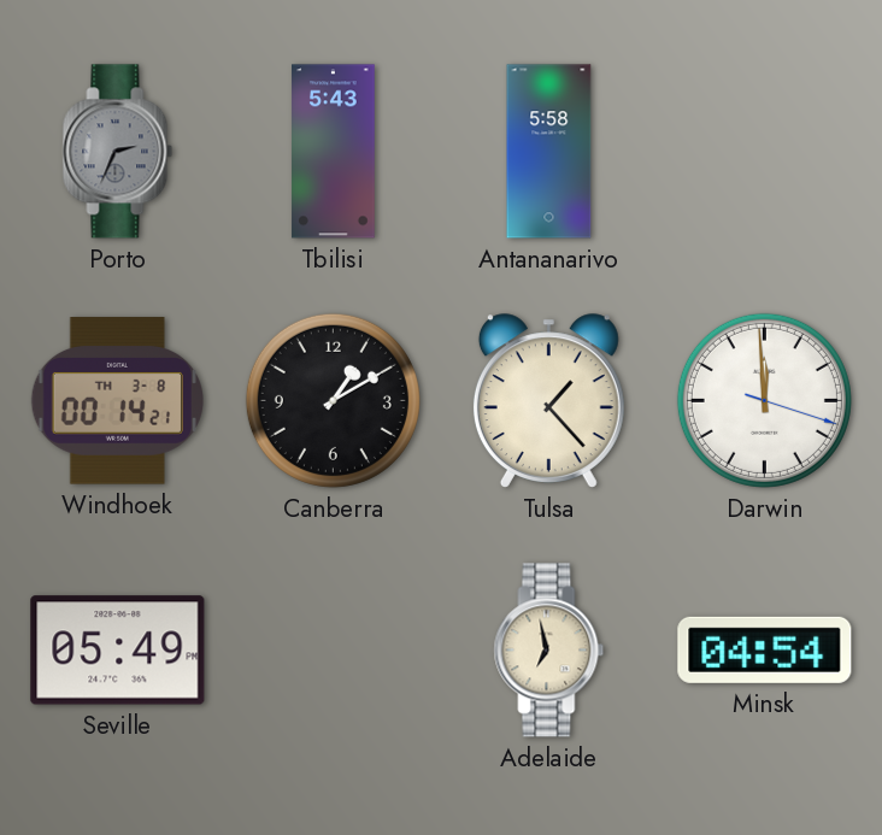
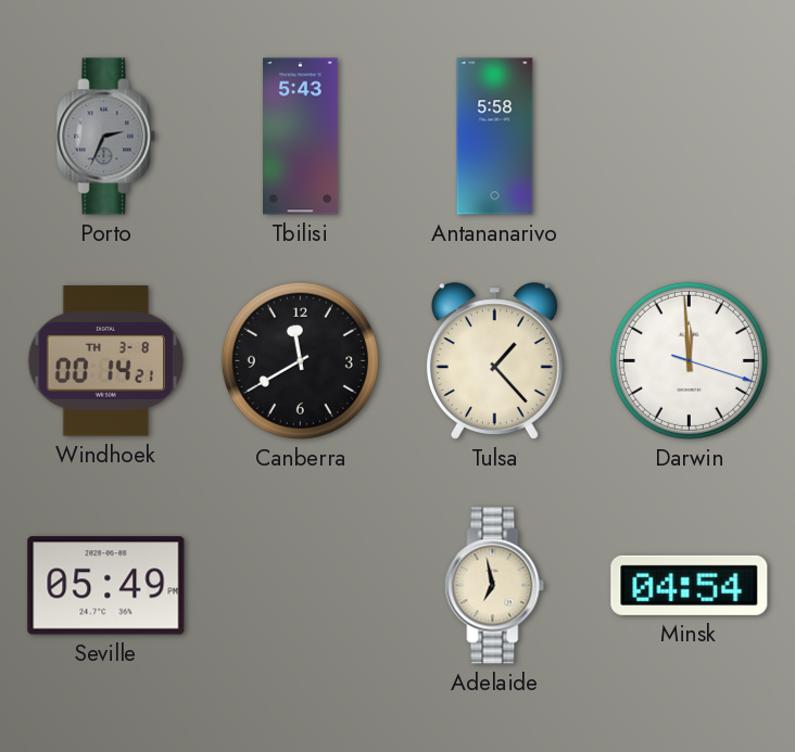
Canberra: 1:10 -> 11:40
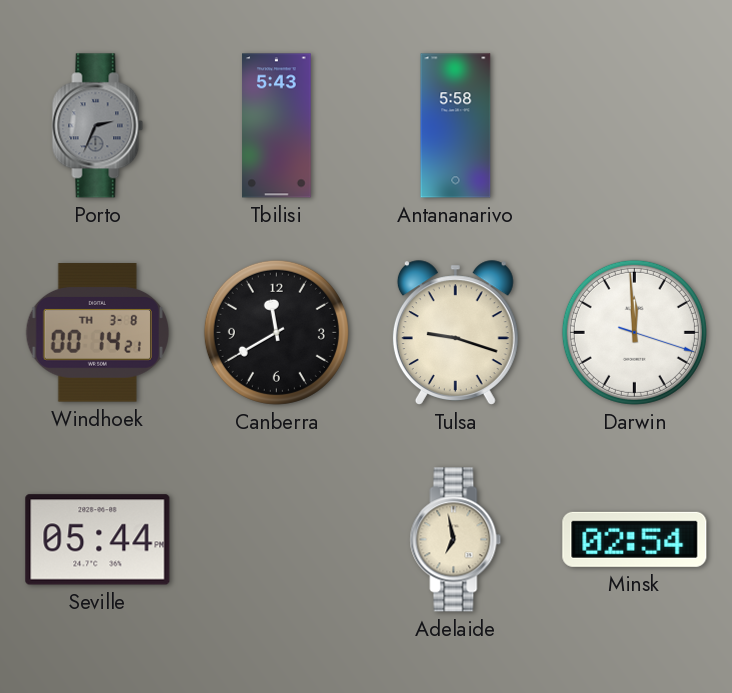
Tulsa: 1:23 -> 9:18
Seville: 05:49 -> 05:44
Minsk: 04:54 -> 02:54
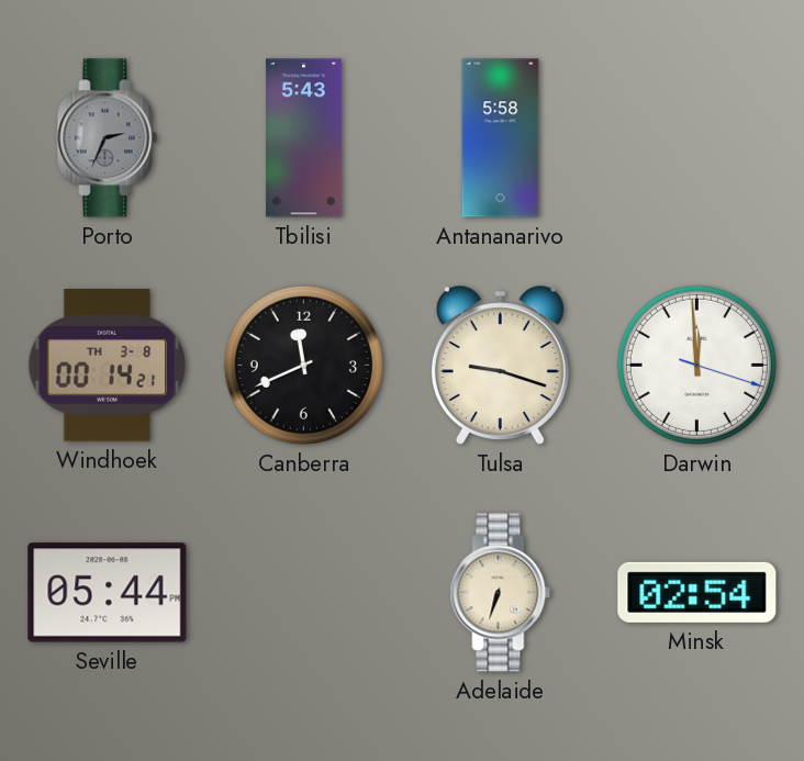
Canberra: 11:40 -> 11:41
Adelaide: 6:58 -> 6:33
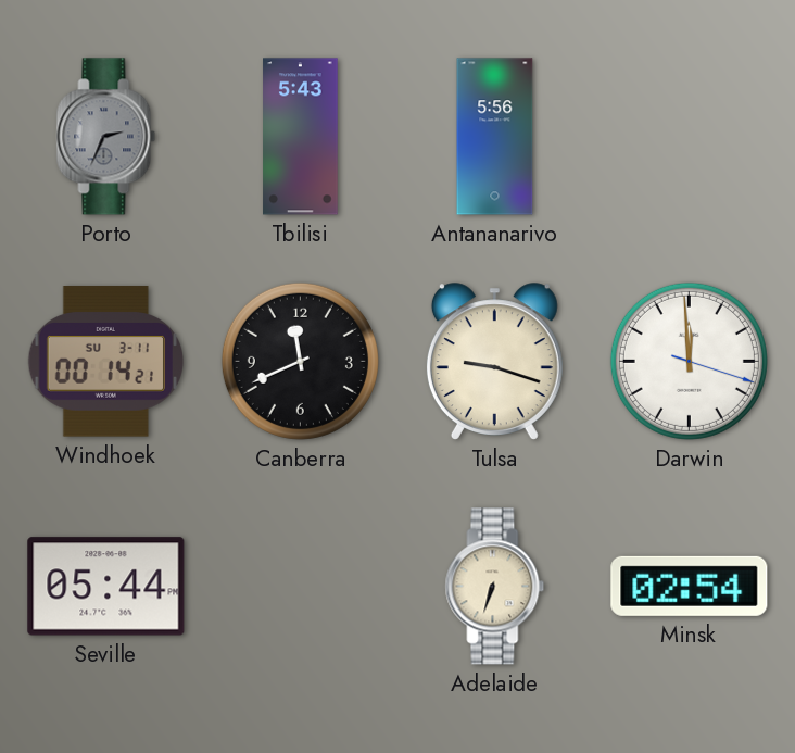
Antananarivo: 5:58 -> 5:56
Windhoek date: TH 3-8 -> SU 3-11
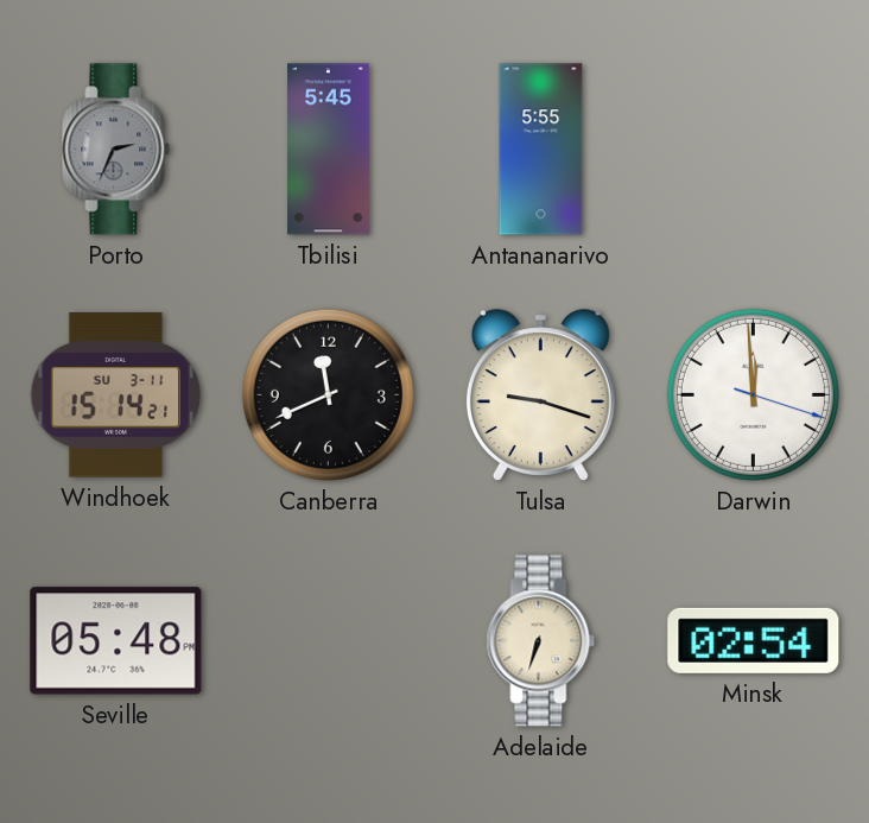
Tbilisi: 5:43 -> 5:45
Antananarivo: 5:56 -> 5:55
Windhoek: 00:14 -> 15:14
Seville: 05:44 -> 05:48
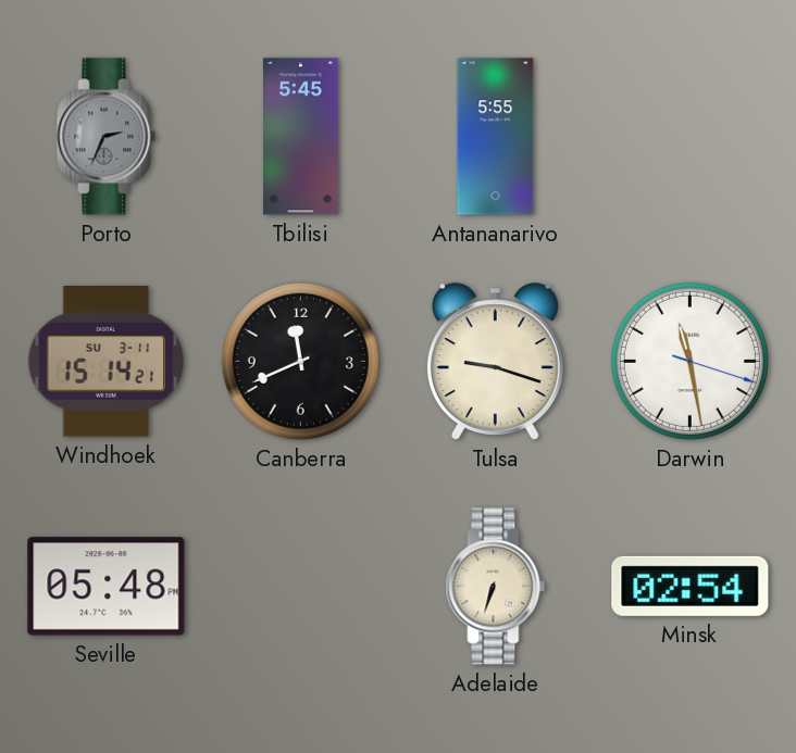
Darwin: 11:59 -> 11:28
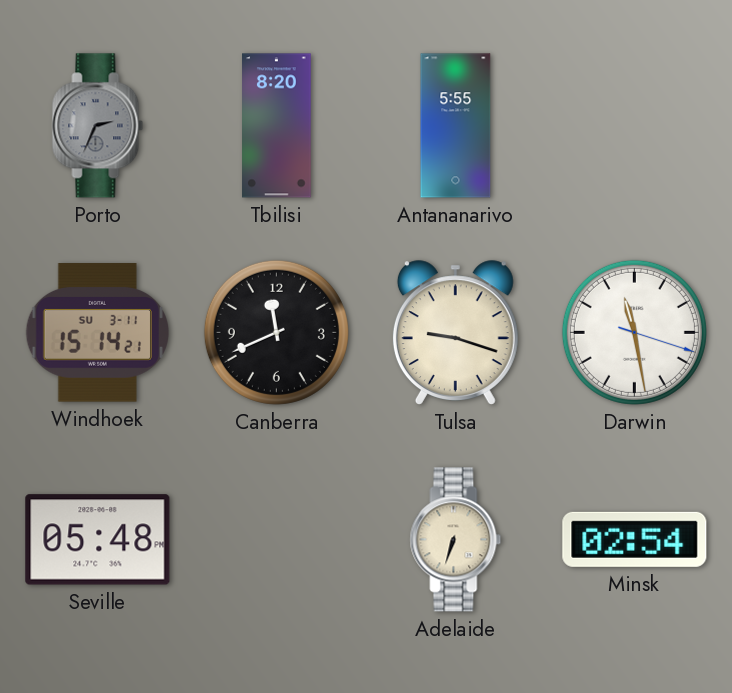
Tbilisi: 5:45 -> 8:20
